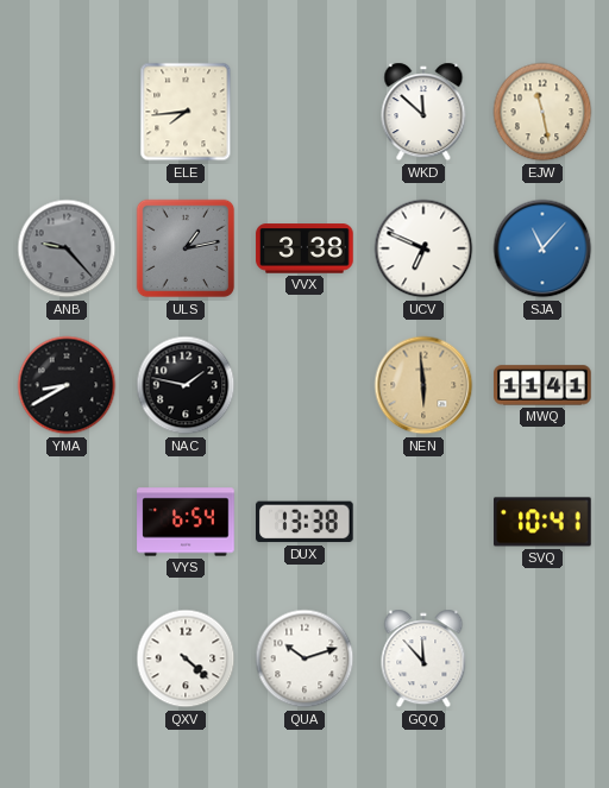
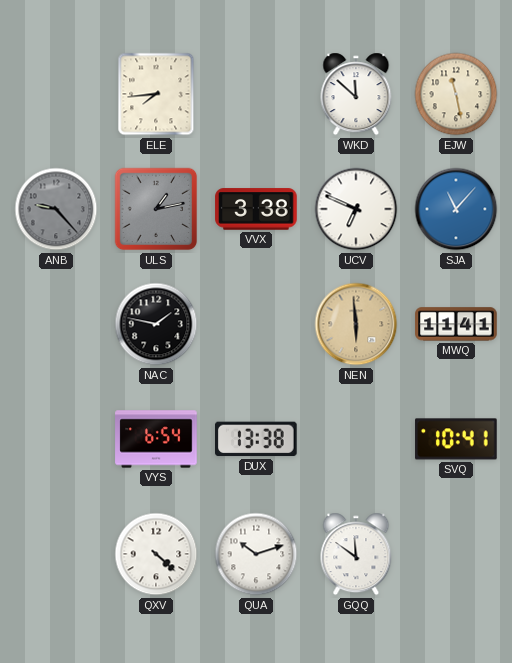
YMA: 8:40 -> none
GQQ: 11:53 -> 11:51
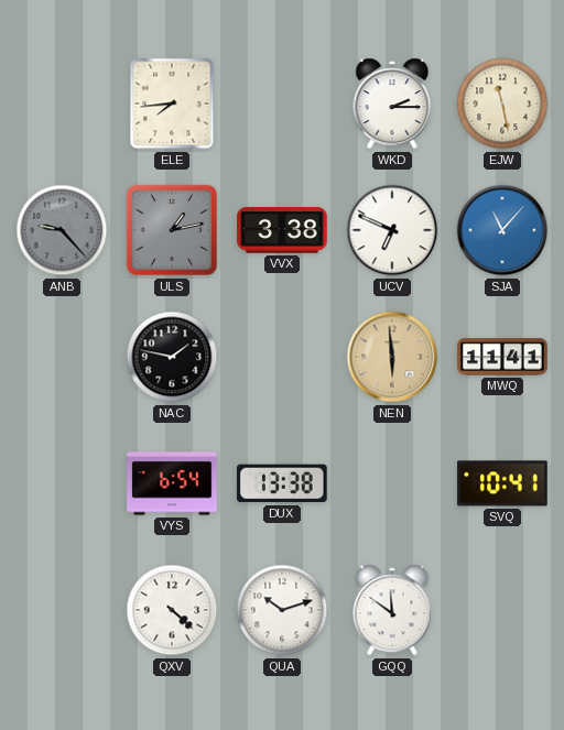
WKD: 11:52 -> 2:15
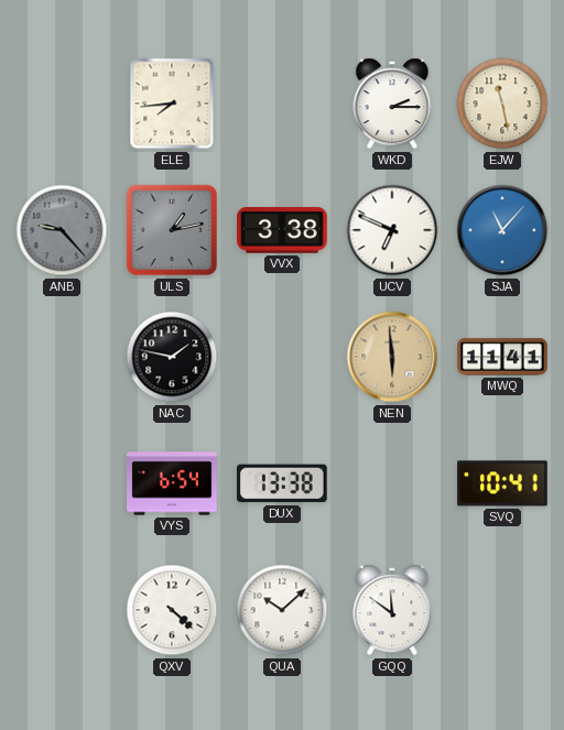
QUA: 10:12 -> 10:08
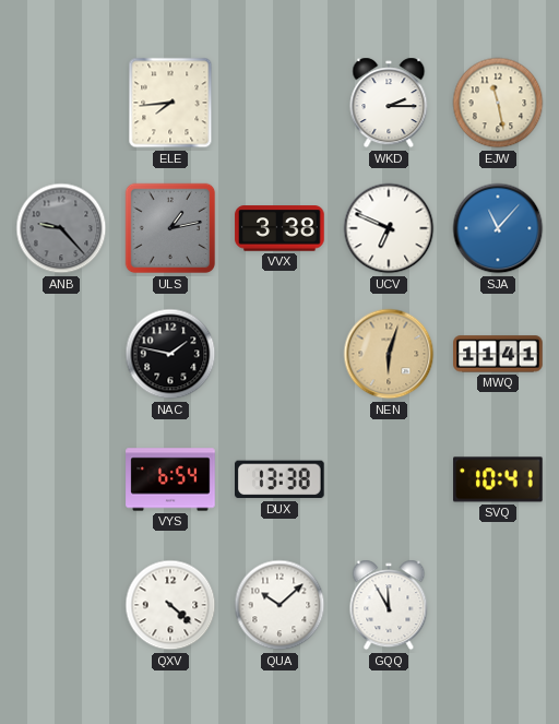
NEN: 5:59 -> 6:03
GQQ: 11:51 -> 11:55
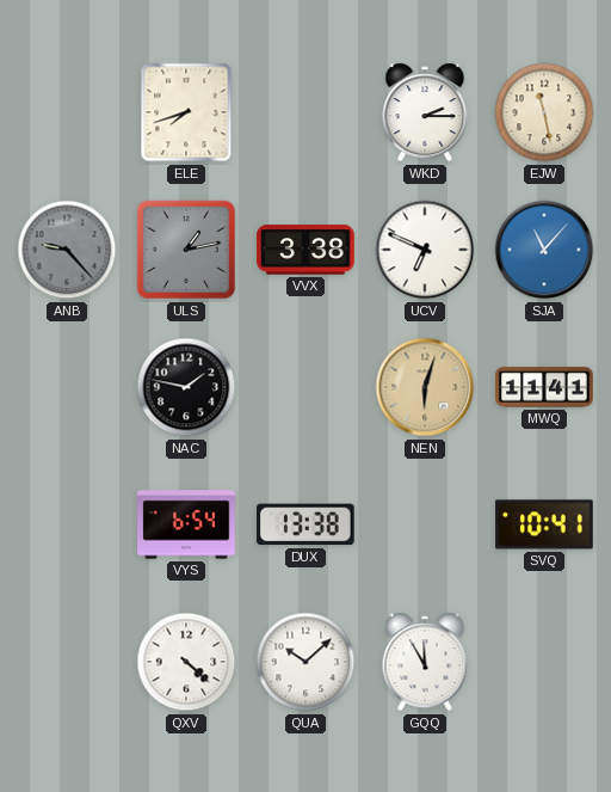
ELE: 7:44 -> 7:42
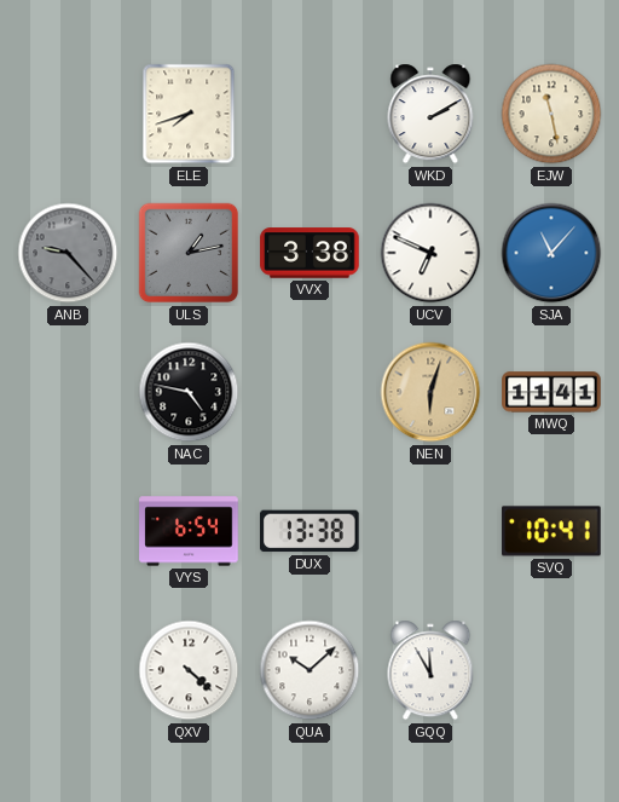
WKD: 2:15 -> 2:10
NAC: 1:47 -> 4:47
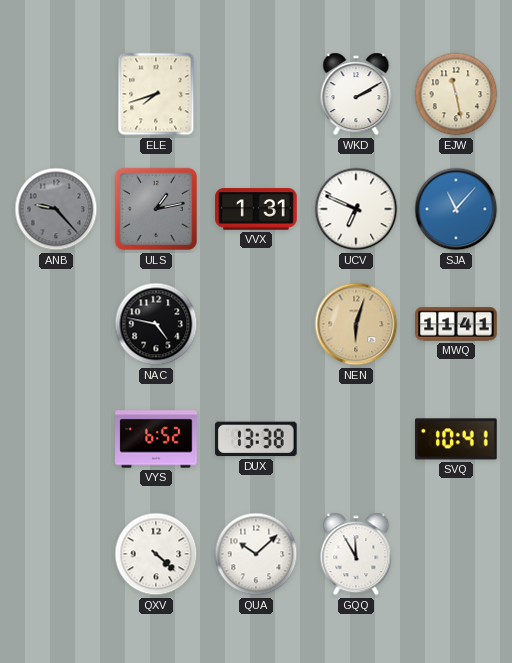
VVX: 3:38 -> 1:31
VYS: 6:54 -> 6:52
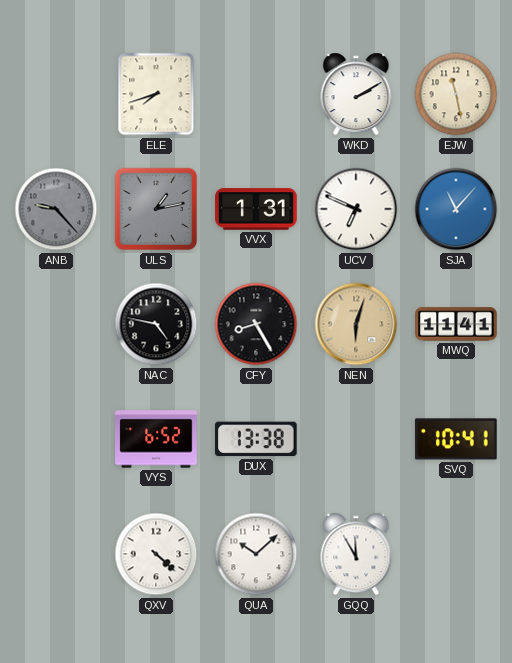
CFY: none -> 8:25
